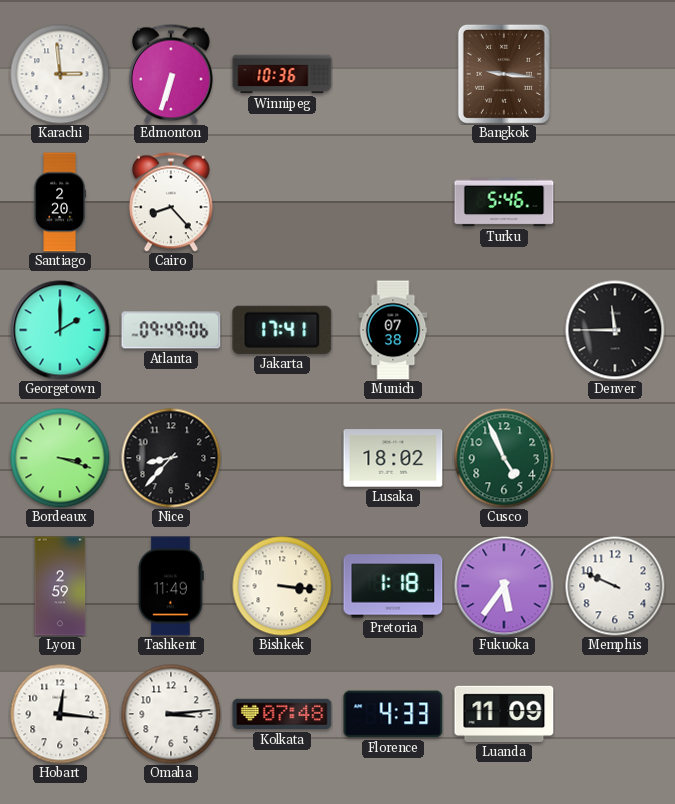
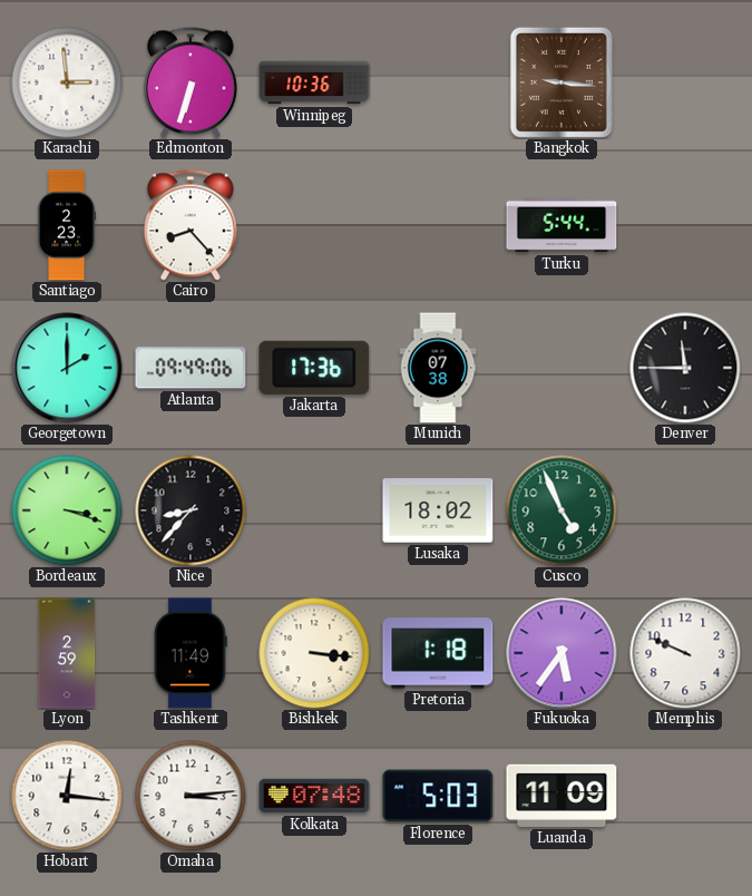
Santiago: 2:20 -> 2:23
Turku: 5:46 -> 5:44
Jakarta: 17:41 -> 17:36
Florence: 4:33 -> 5:03
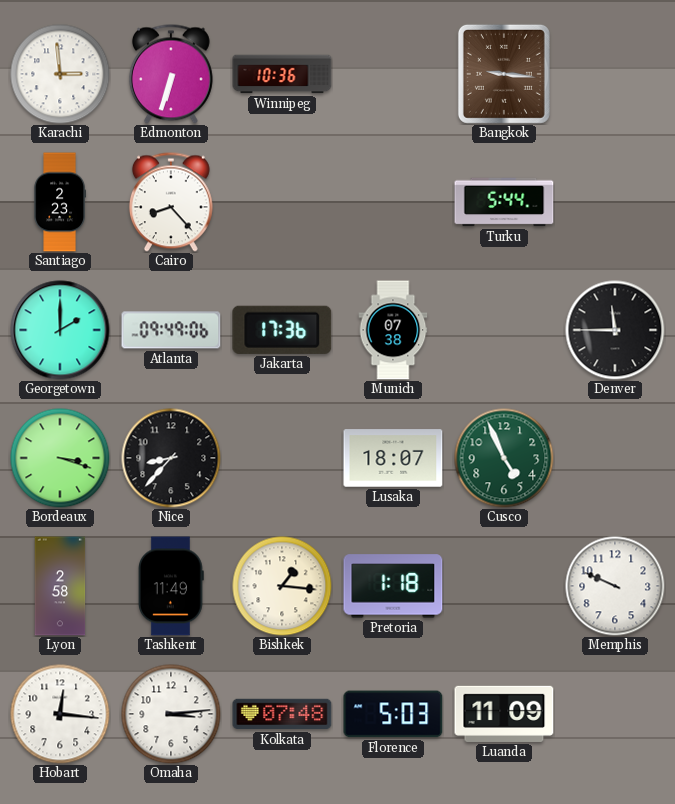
Lusaka: 18:02 -> 18:07
Lyon: 2:59 -> 2:58
Bishkek: 3:16 -> 1:16
Fukuoka: 5:36 -> none
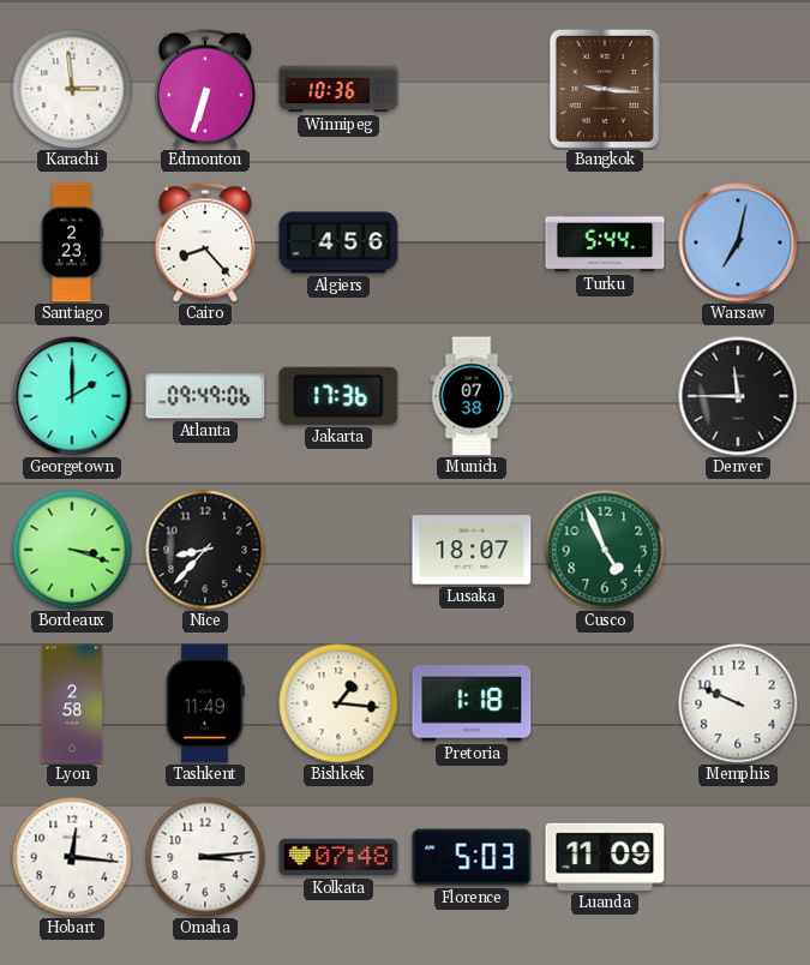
Algiers: none -> 4:56
Warsaw: none -> 7:02
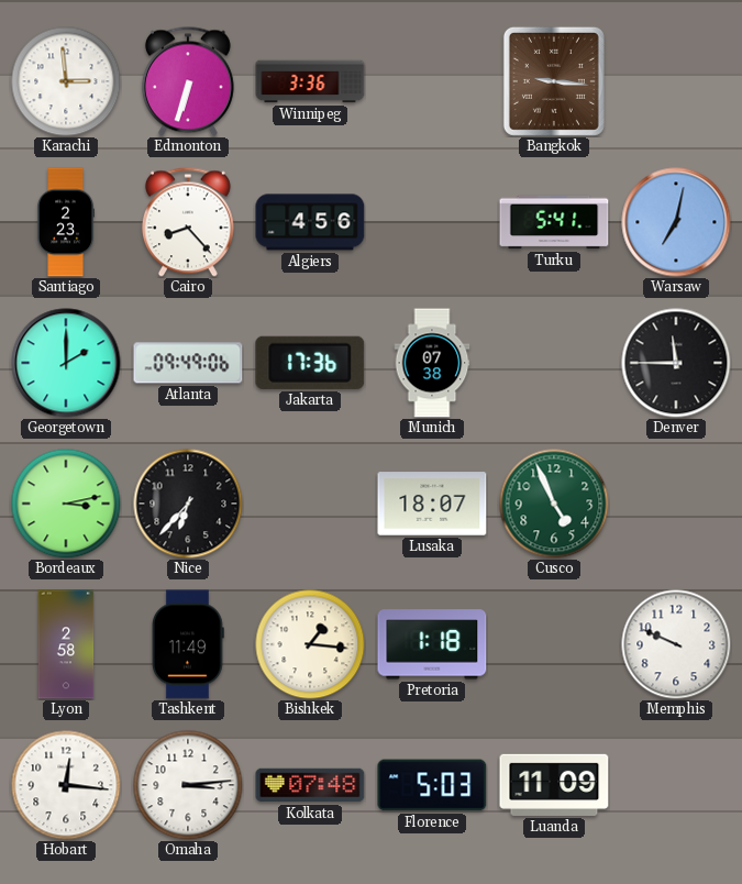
Winnipeg: 10:36 -> 3:36
Turku: 5:44 -> 5:41
Bordeaux: 3:18 -> 3:13
Nice: 8:37 -> 6:37
